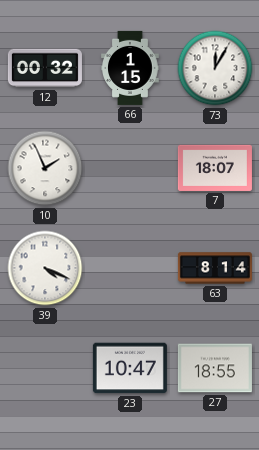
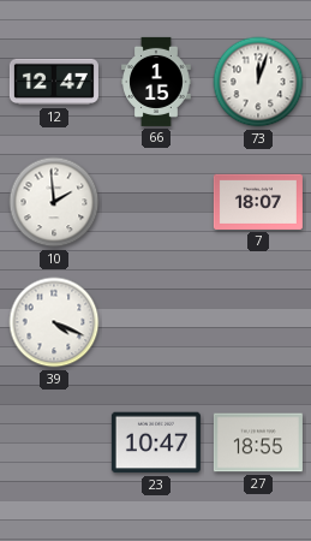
12: 00:32 -> 12:47
73: 12:05 -> 12:03
10: 1:56 -> 1:59
63: 8:14 -> none
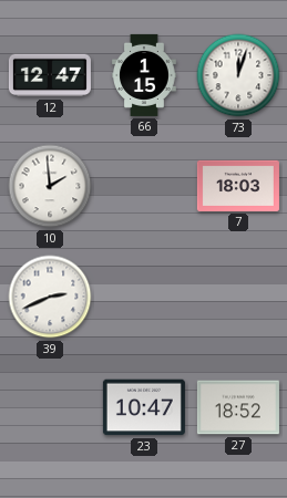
7: 18:07 -> 18:03
39: 4:19 -> 2:41
27: 18:55 -> 18:52
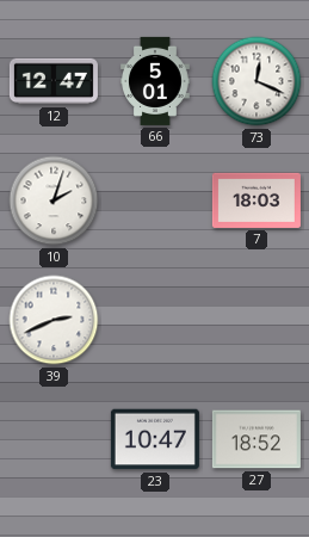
66: 1:15 -> 5:01
73: 12:03 -> 12:19
10: 1:59 -> 2:03
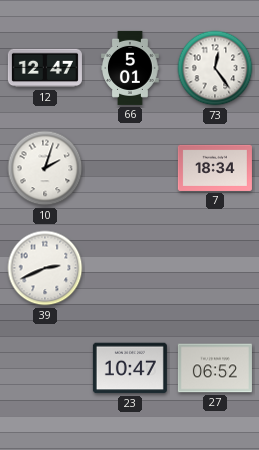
73: 12:19 -> 12:24
7: 18:03 -> 18:34
27: 18:52 -> 06:52
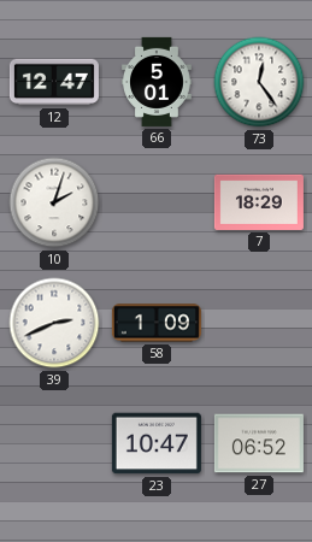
7: 18:34 -> 18:29
58: none -> 1:09
